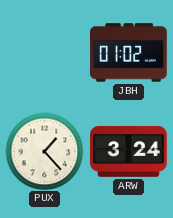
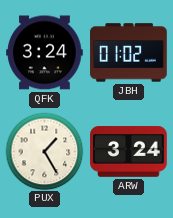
QFK: none -> 3:24
PUX: 1:23 -> 1:25
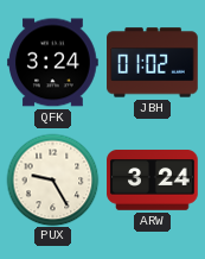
PUX: 1:25 -> 9:25
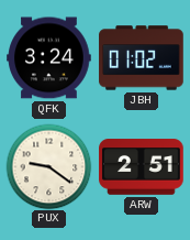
PUX: 9:25 -> 9:21
ARW: 3:24 -> 2:51
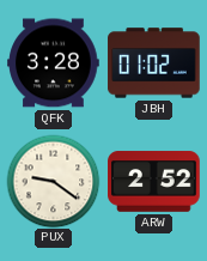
QFK: 3:24 -> 3:28
ARW: 2:51 -> 2:52
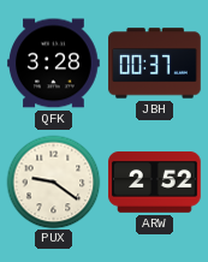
JBH: 01:02 -> 00:37
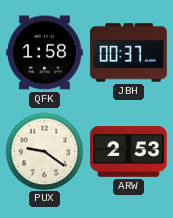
QFK: 3:28 -> 1:58
ARW: 2:52 -> 2:53
